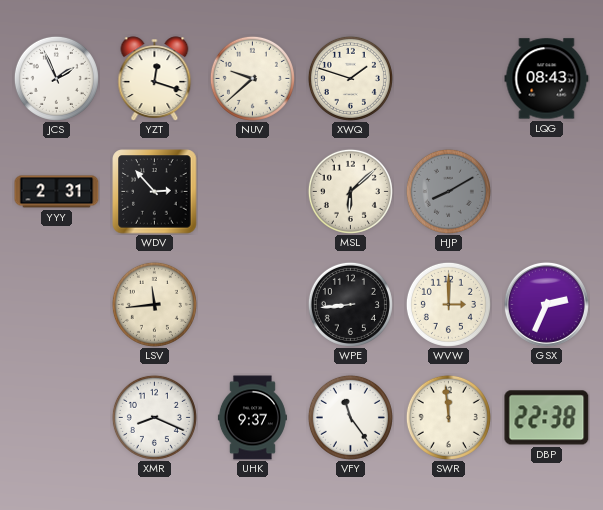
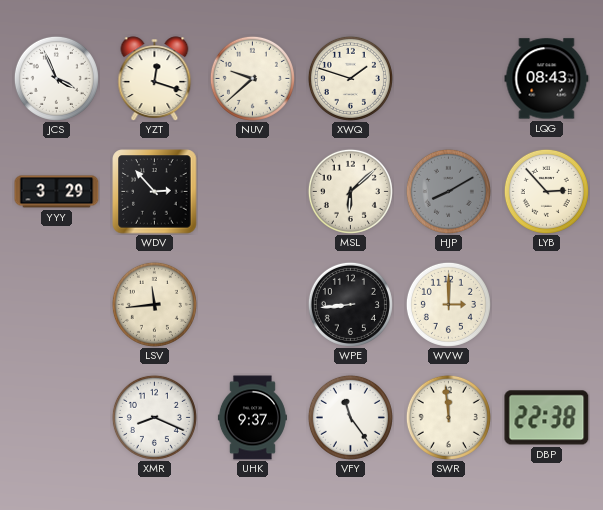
JCS: 1:56 -> 3:56
YYY: 2:31 -> 3:29
LYB: none -> 2:53
GSX: 2:34 -> none
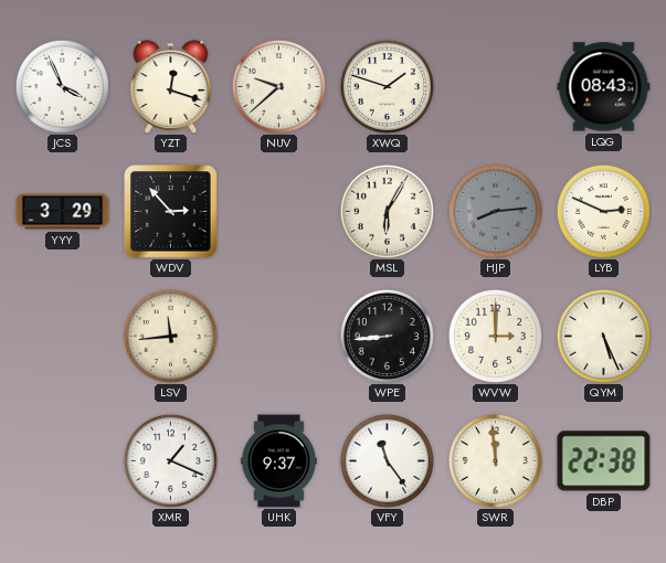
MSL: 6:08 -> 6:05
HJP: 8:10 -> 8:14
LYB: 2:53 -> 2:49
QYM: none -> 5:26
XMR: 8:19 -> 1:19
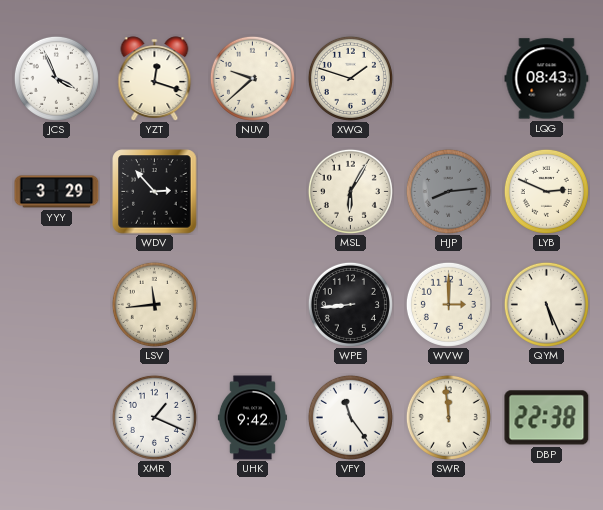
UHK: 9:37 -> 9:42
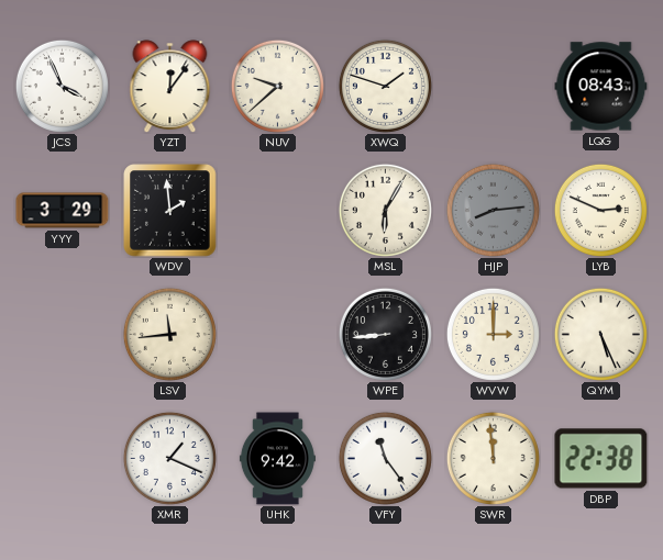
YZT: 12:18 -> 12:06
WDV: 2:53 -> 1:59
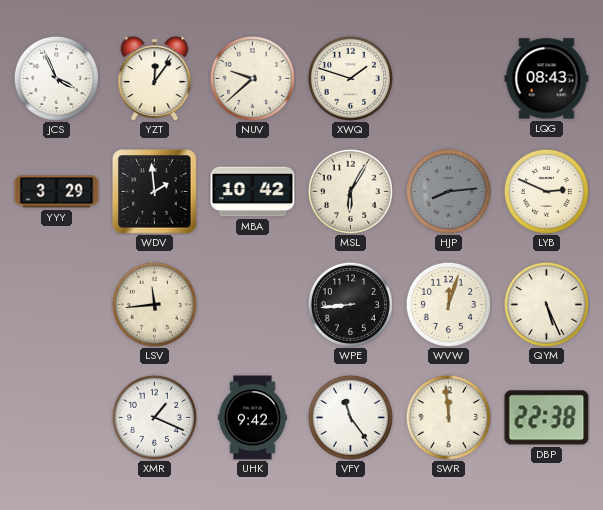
MBA: none -> 10:42
WVW: 3:00 -> 12:03
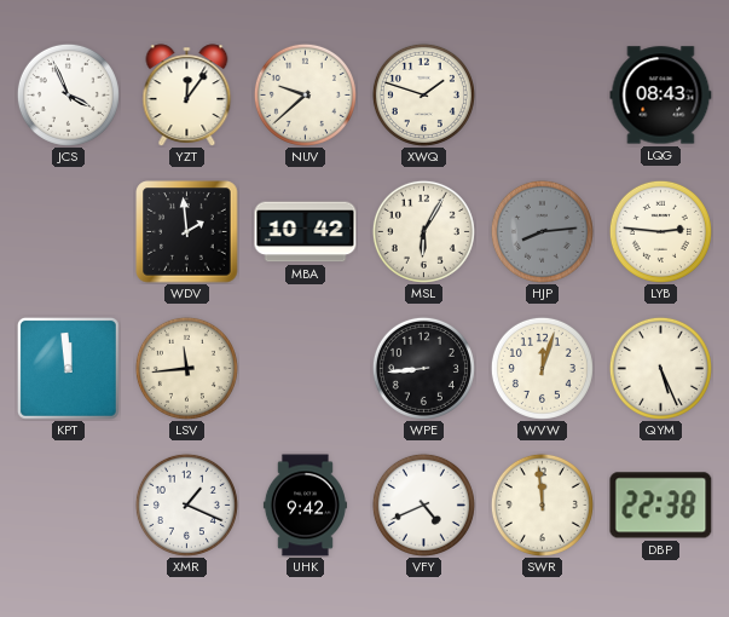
YYY: 3:29 -> none
LYB: 2:49 -> 2:46
KPT: none -> 11:59
VFY: 11:24 -> 4:41
